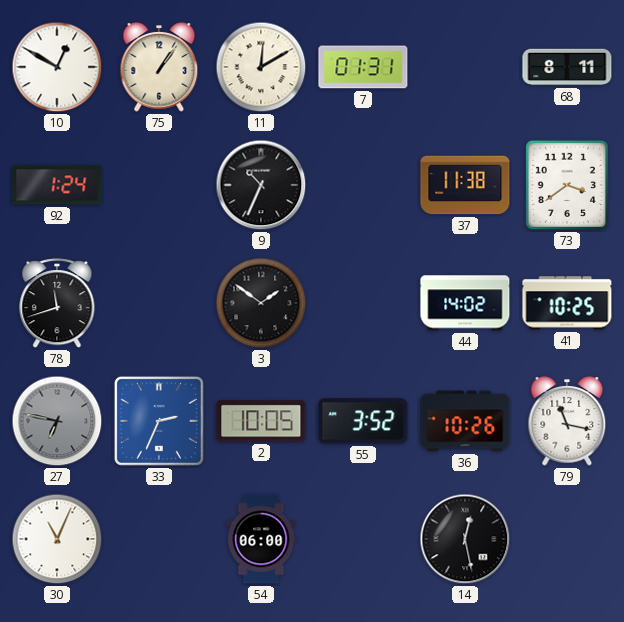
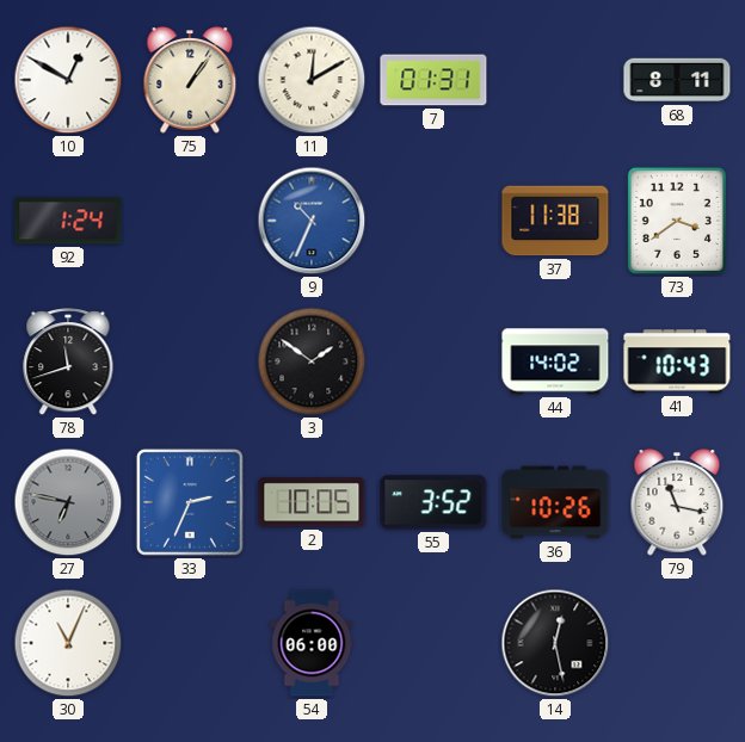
9 dial: black -> blue
41: 10:25 -> 10:43
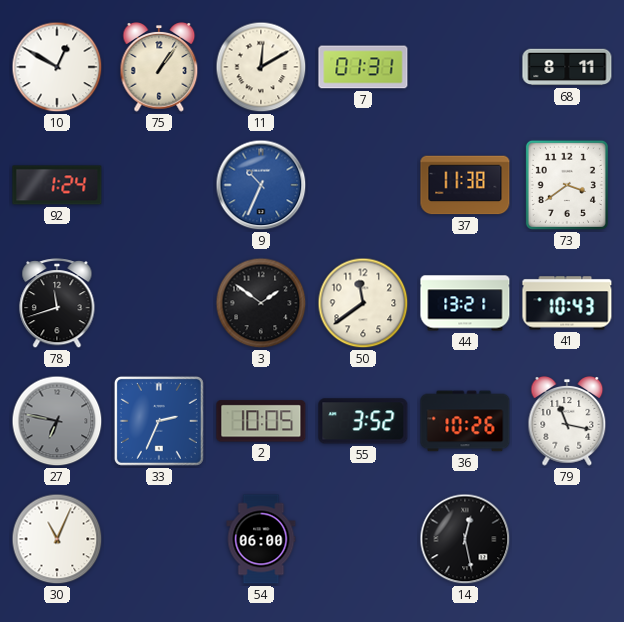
50: none -> 11:39
44: 14:02 -> 13:21
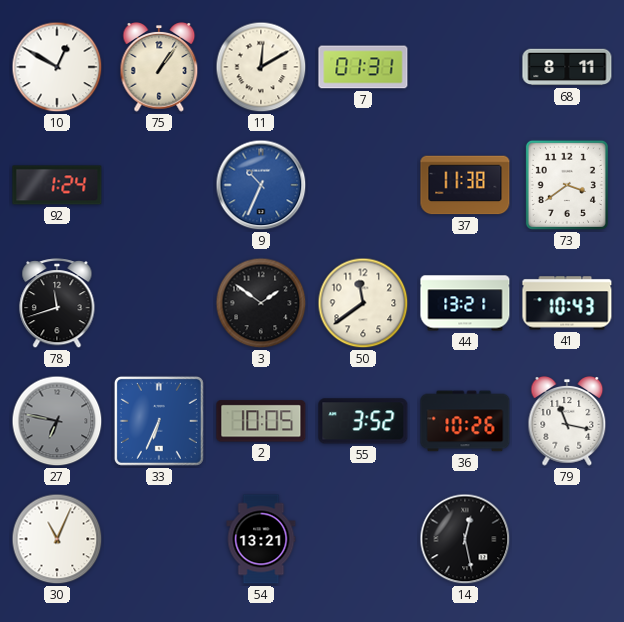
33: 2:34 -> 6:34
54: 06:00 -> 13:21
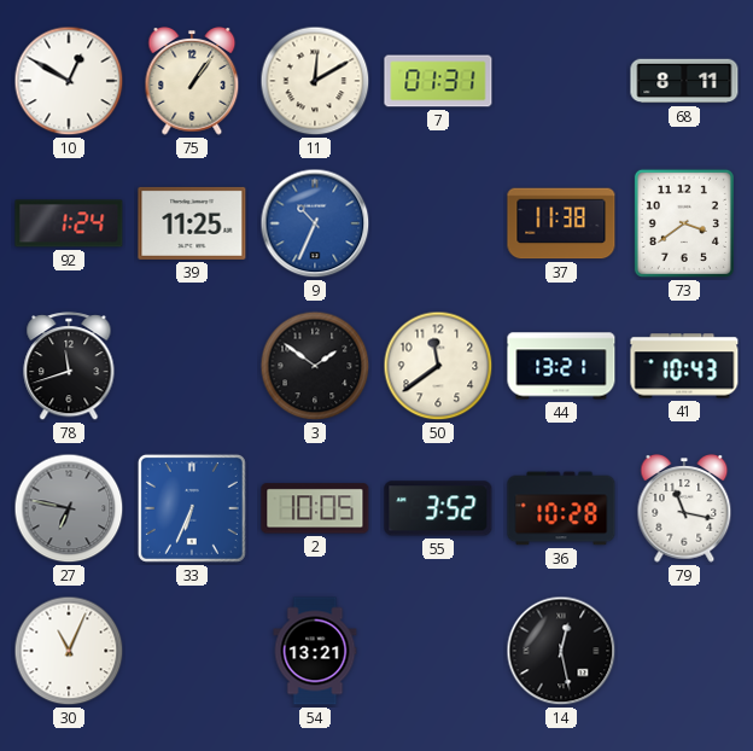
39: none -> 11:25
36: 10:26 -> 10:28
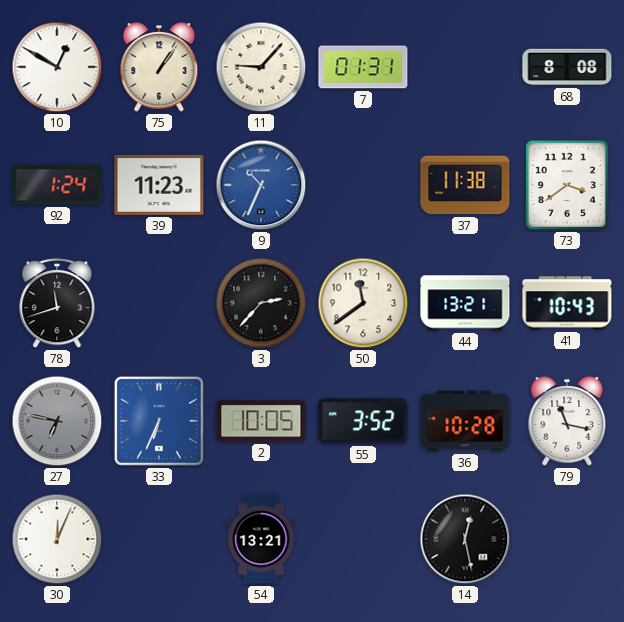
11: 12:10 -> 9:07
68: 8:11 -> 8:08
39: 11:25 -> 11:23
3: 1:51 -> 2:37
30: 11:04 -> 12:04
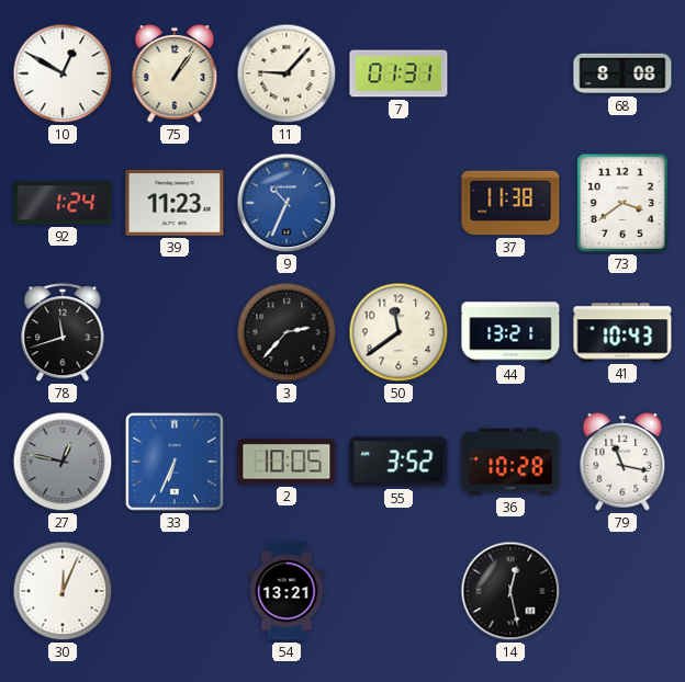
27: 6:47 -> 12:47
